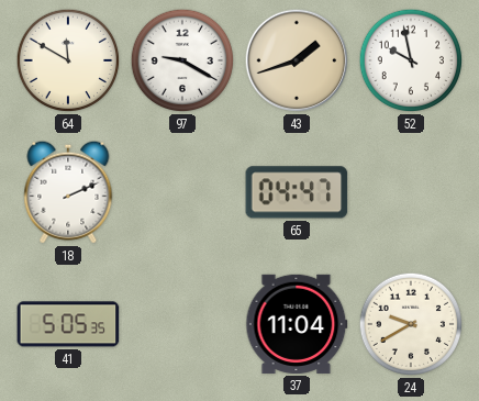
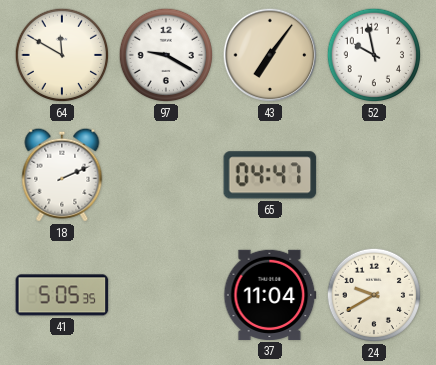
43: 1:42 -> 7:06
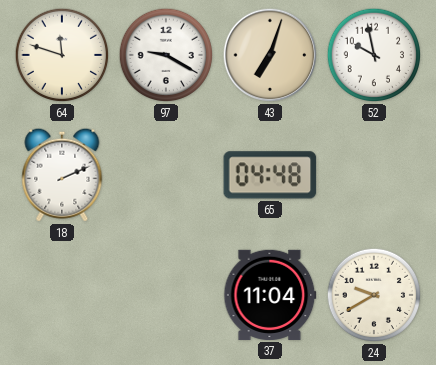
64: 11:50 -> 11:48
43: 7:06 -> 7:03
65: 04:47 -> 04:48
41: 5:05 -> none
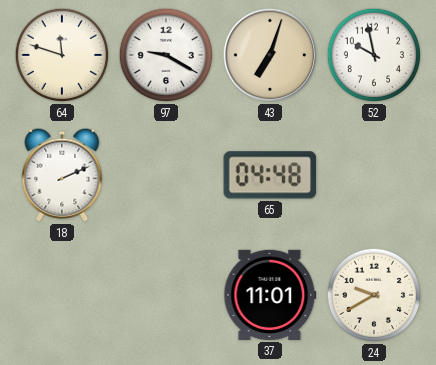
37: 11:04 -> 11:01
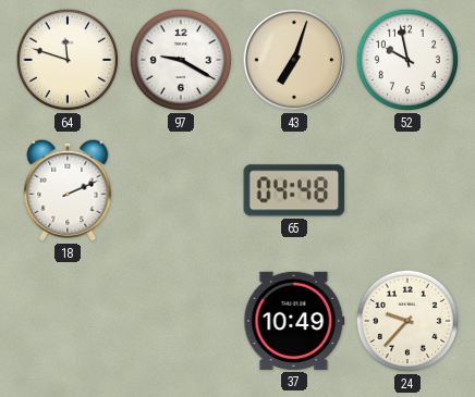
37: 11:01 -> 10:49
24: 9:40 -> 9:37
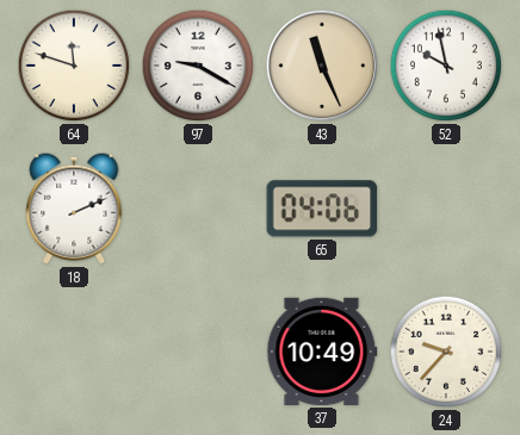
43: 7:03 -> 11:26
65: 04:48 -> 04:06
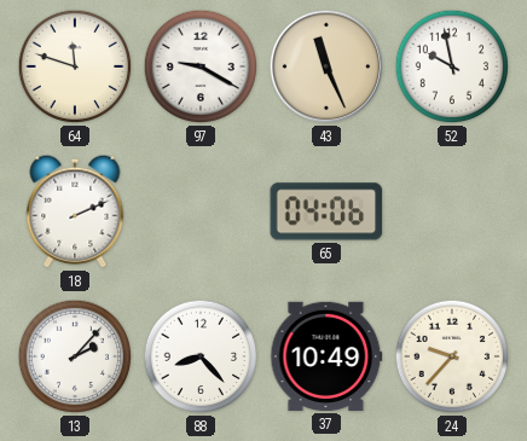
13: none -> 2:07
88: none -> 8:23
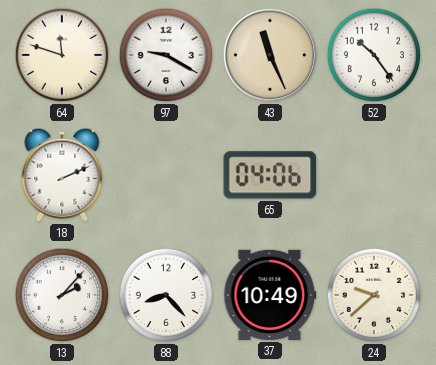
52: 9:58 -> 10:24
24: 9:37 -> 9:38
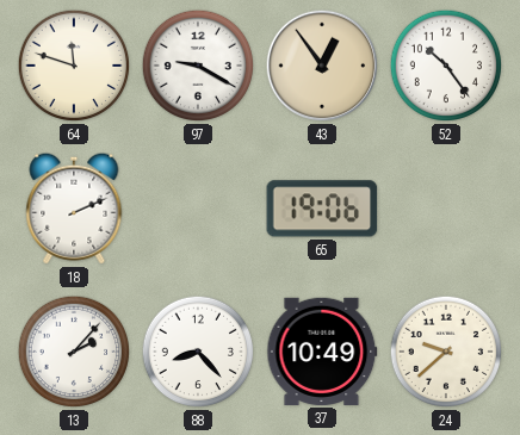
43: 11:26 -> 12:54
65: 04:06 -> 19:06
